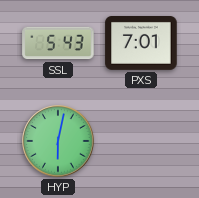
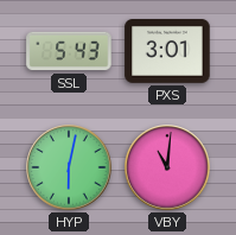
PXS: 7:01 -> 3:01
VBY: none -> 11:01
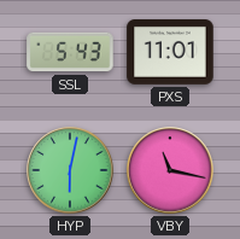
PXS: 3:01 -> 11:01
VBY: 11:01 -> 11:17
